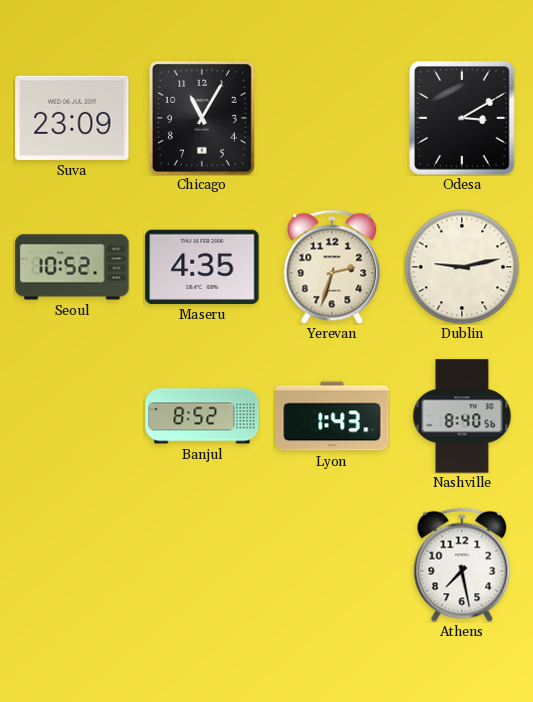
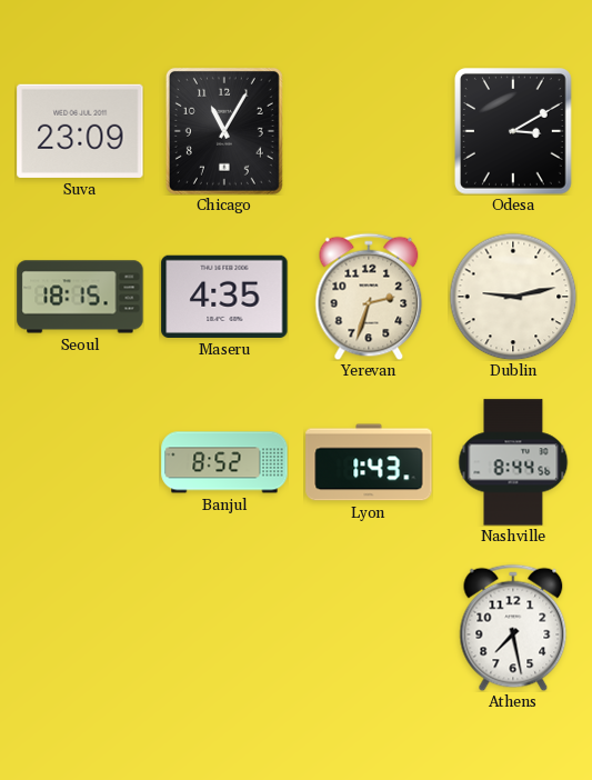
Seoul: 10:52 -> 18:15
Nashville: 8:40 -> 8:44
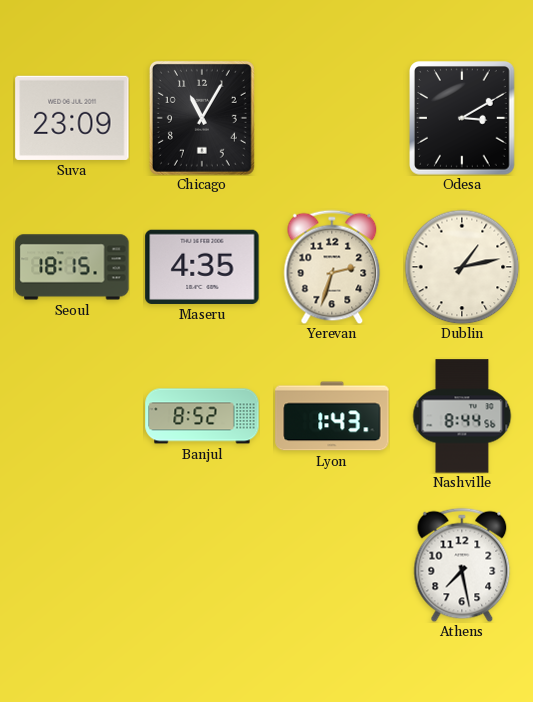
Dublin: 9:13 -> 1:13
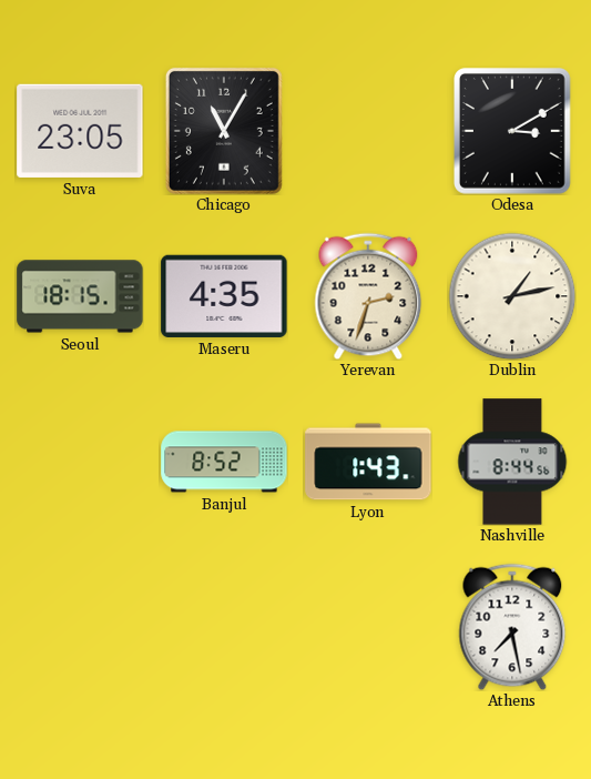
Suva: 23:09 -> 23:05
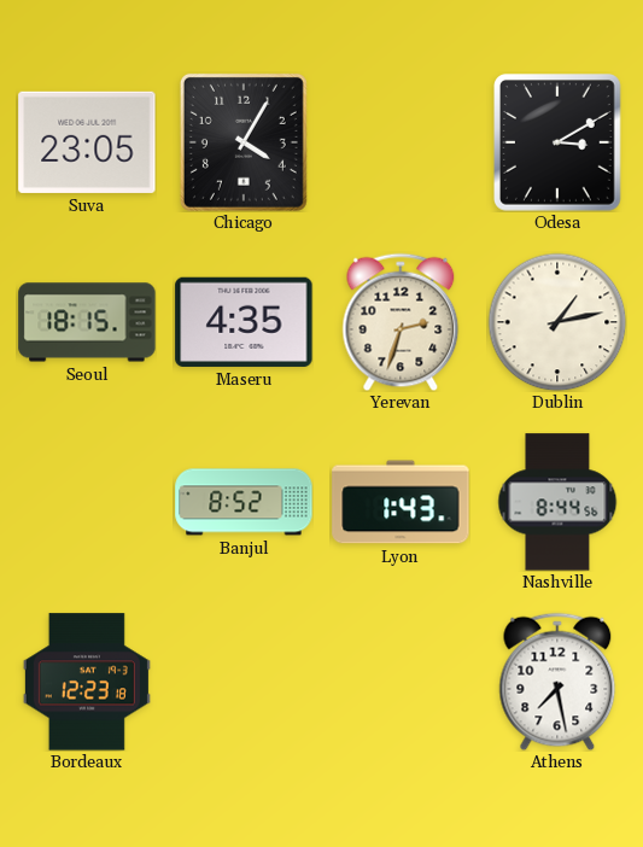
Chicago: 11:05 -> 4:05
Bordeaux: none -> 12:23
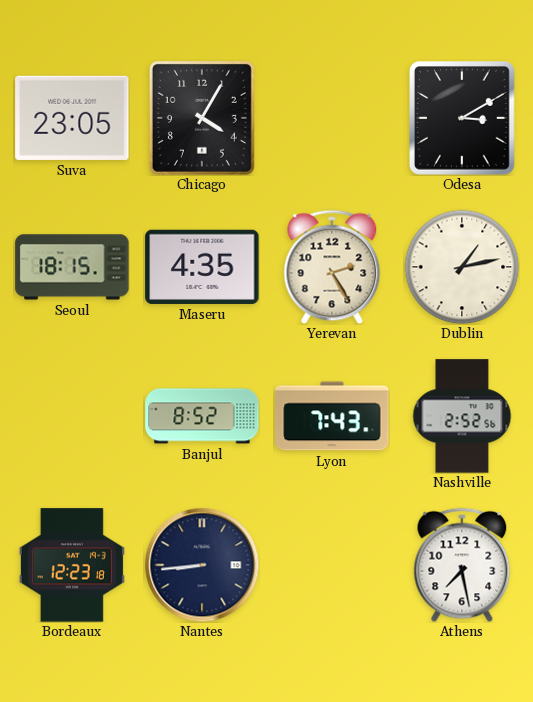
Yerevan: 2:33 -> 2:25
Lyon: 1:43 -> 7:43
Nashville: 8:44 -> 2:52
Nantes: none -> 8:44
